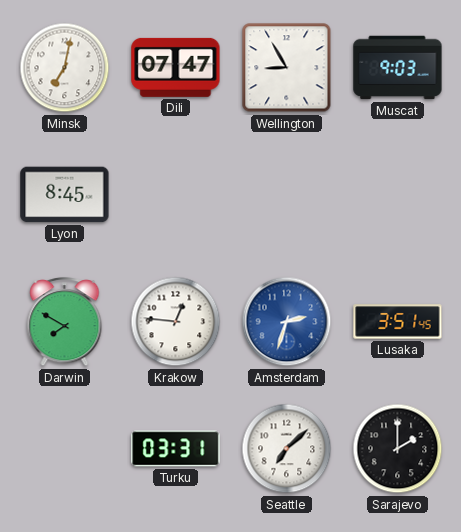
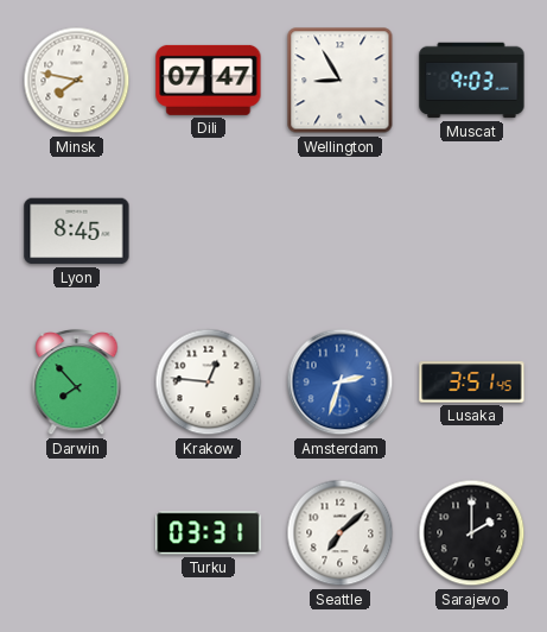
Minsk: 7:02 -> 7:47
Darwin: 7:50 -> 7:53
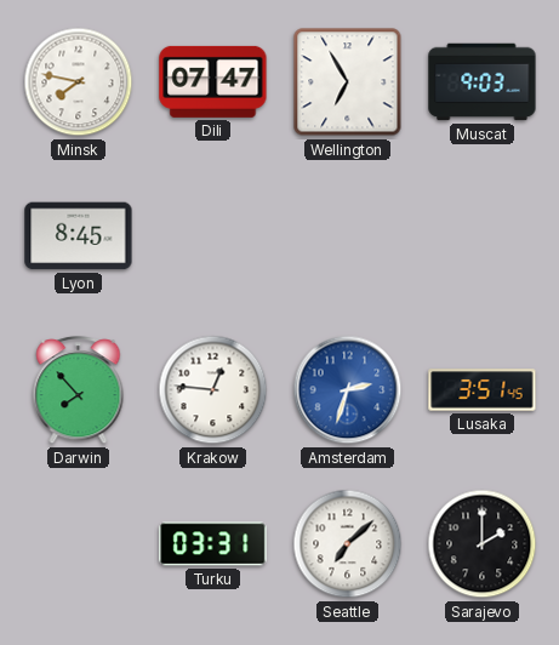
Wellington: 8:55 -> 6:55
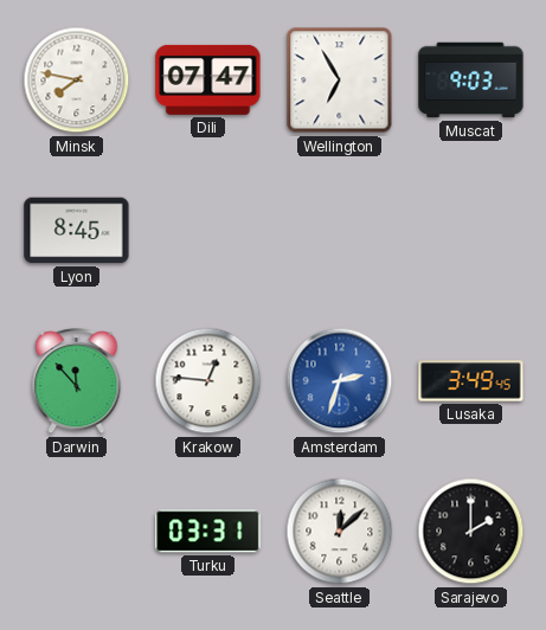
Darwin: 7:53 -> 11:53
Lusaka: 3:51 -> 3:49
Seattle: 7:08 -> 12:08
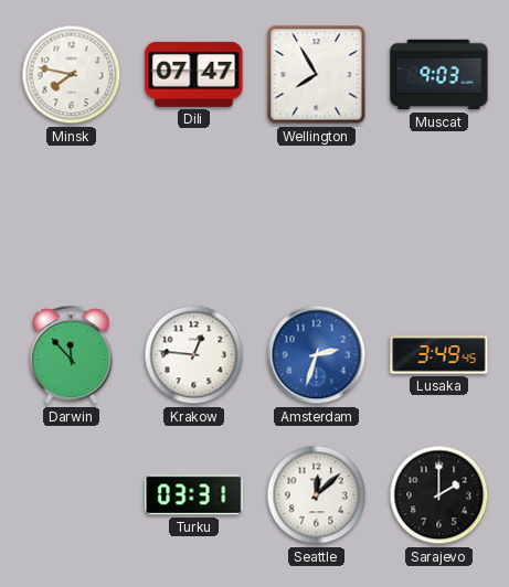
Wellington: 6:55 -> 7:55
Lyon: 8:45 -> none
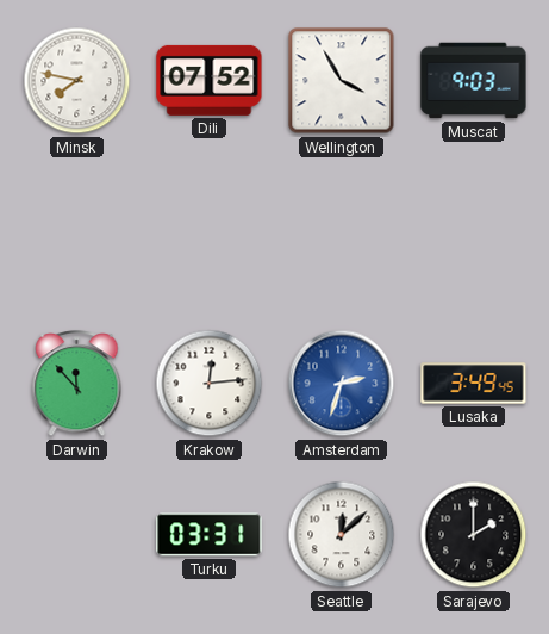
Dili: 07:47 -> 07:52
Wellington: 7:55 -> 3:55
Krakow: 12:46 -> 12:14
